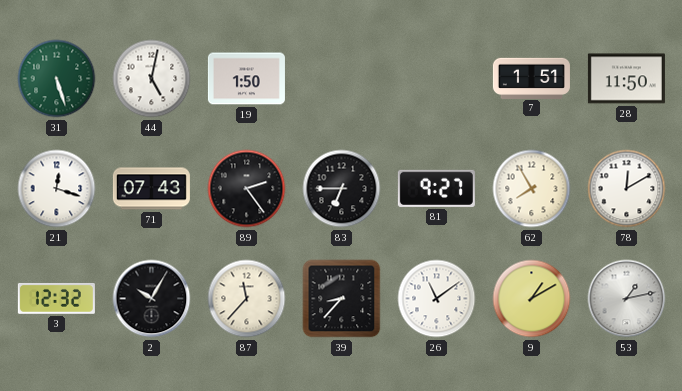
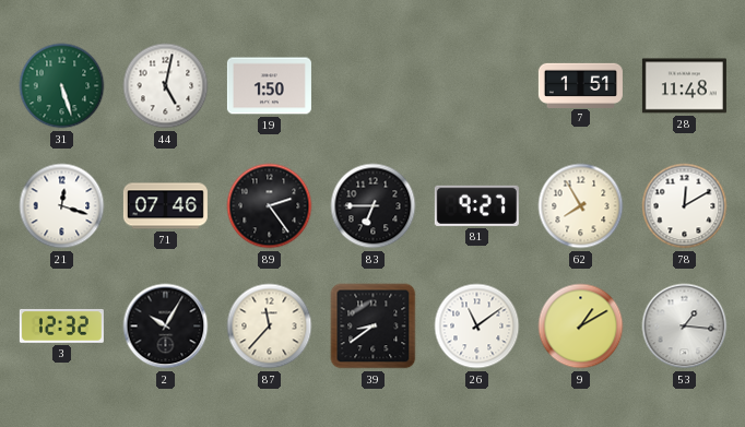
28: 11:50 -> 11:48
71: 07:43 -> 07:46
39: 8:37 -> 8:39
53: 1:13 -> 1:16
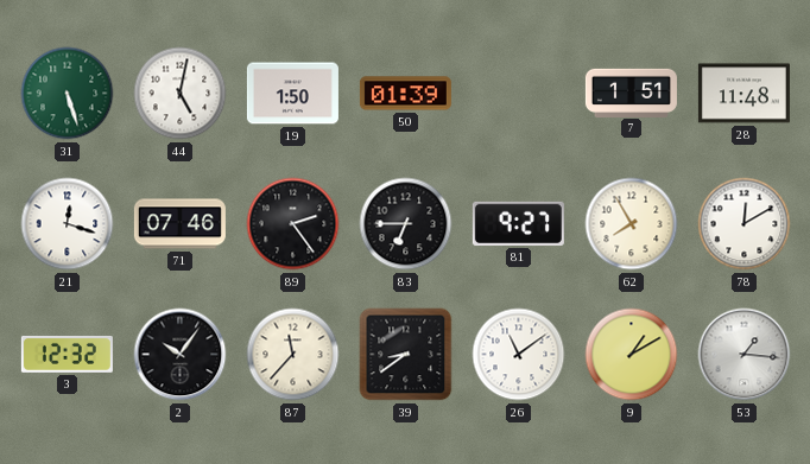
50: none -> 01:39
2: 10:05 -> 10:06
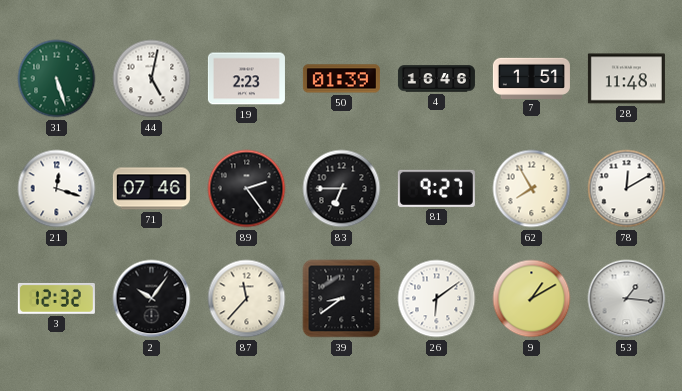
19: 1:50 -> 2:23
4: none -> 16:46
26: 11:09 -> 6:09
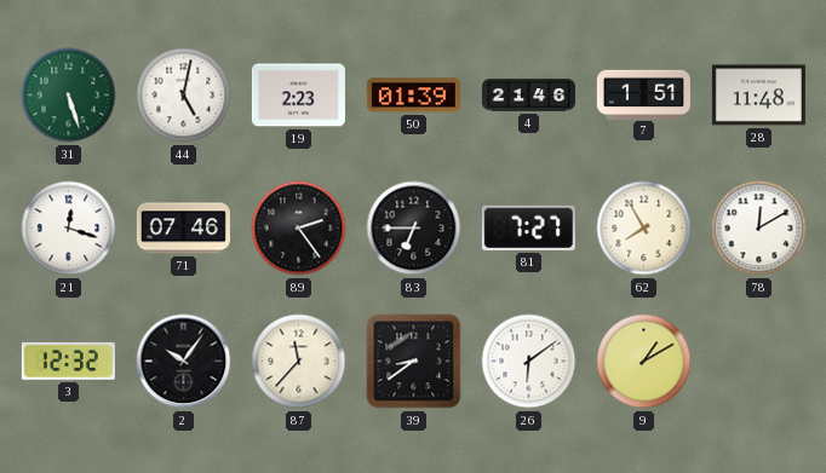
4: 16:46 -> 21:46
81: 9:27 -> 7:27
53: 1:16 -> none
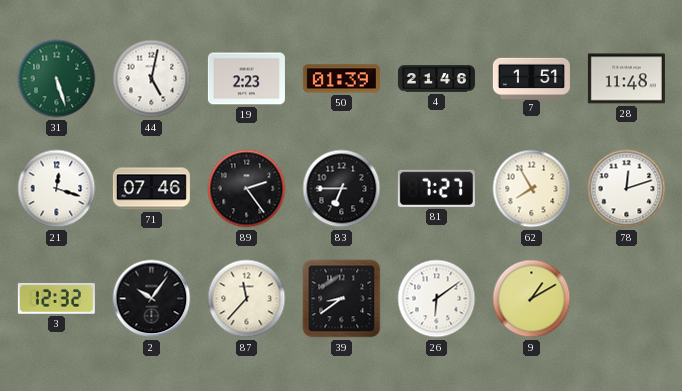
78: 12:10 -> 12:12
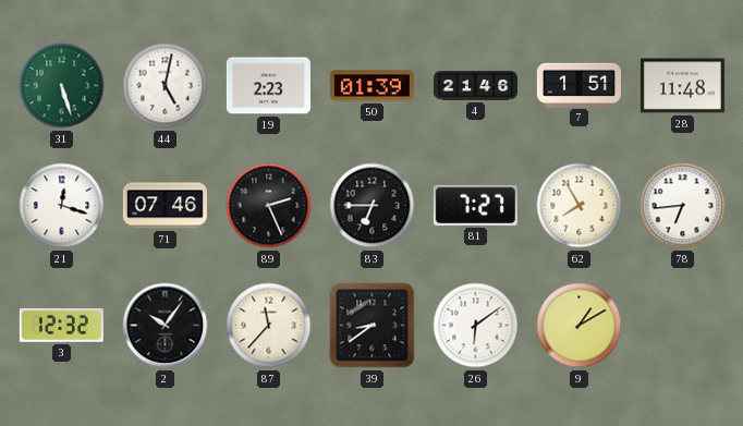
89: 2:24 -> 2:26
78: 12:12 -> 6:44
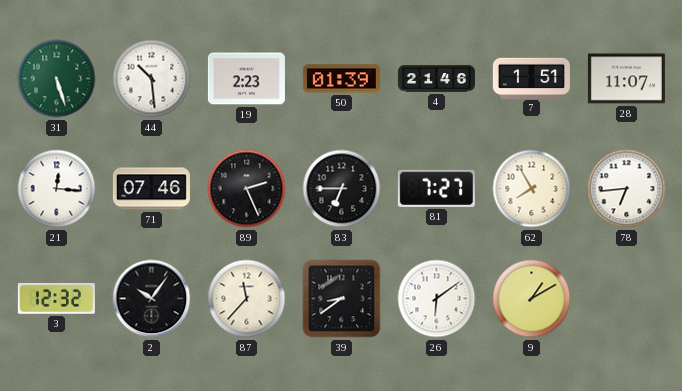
44: 5:02 -> 10:29
28: 11:48 -> 11:07
21: 12:18 -> 12:16
